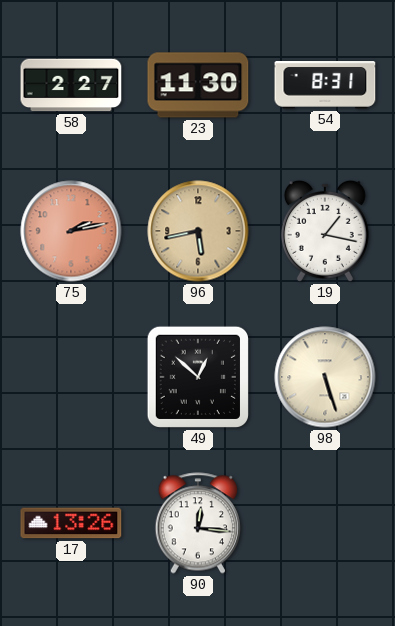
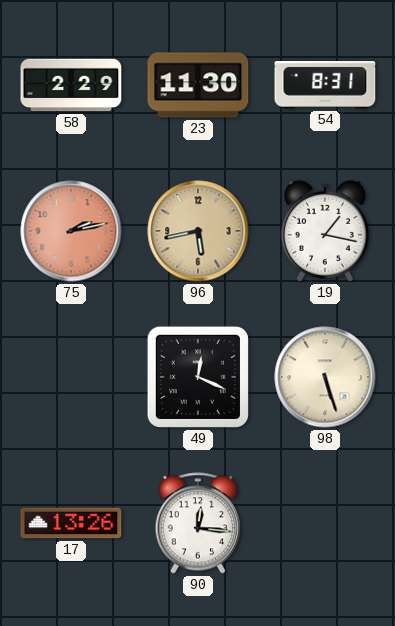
58: 2:27 -> 2:29
49: 12:52 -> 12:19
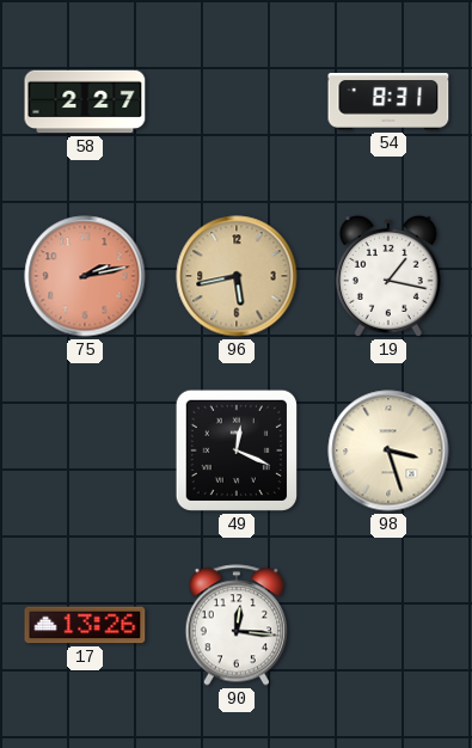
58: 2:29 -> 2:27
23: 11:30 -> none
98: 5:27 -> 3:27
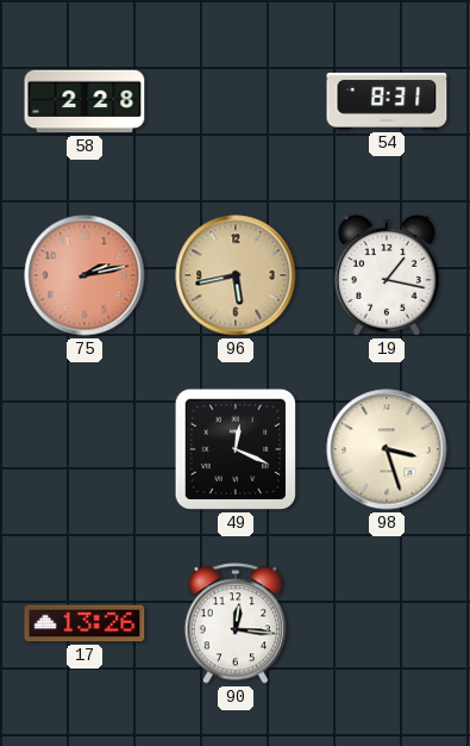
58: 2:27 -> 2:28
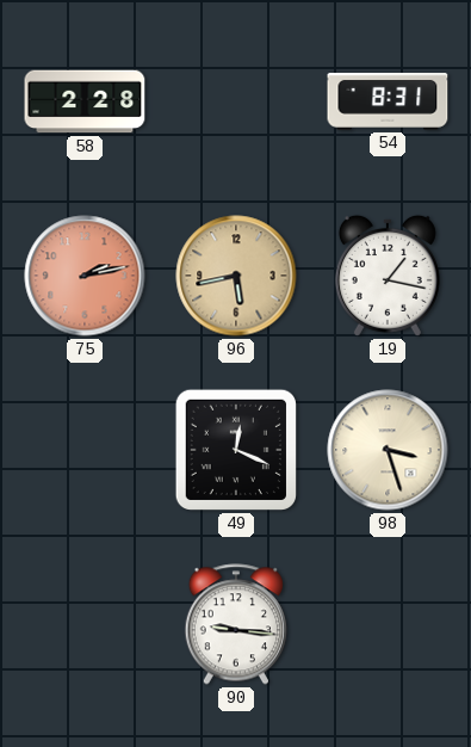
17: 13:26 -> none
90: 12:16 -> 9:16
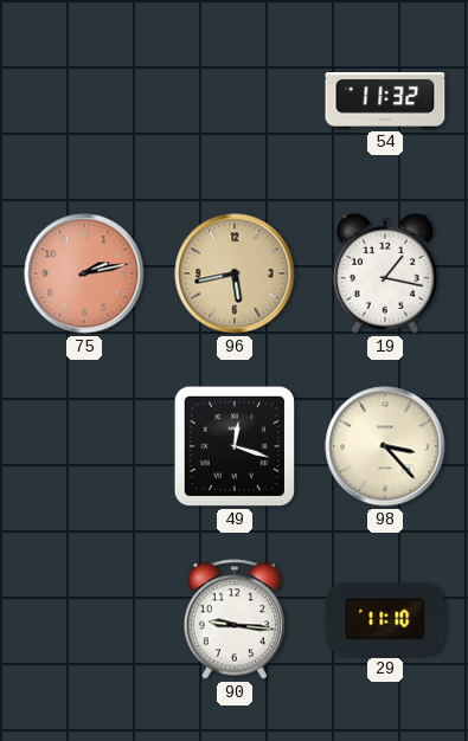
58: 2:28 -> none
54: 8:31 -> 11:32
49: 12:19 -> 12:18
98: 3:27 -> 3:23
29: none -> 11:10
